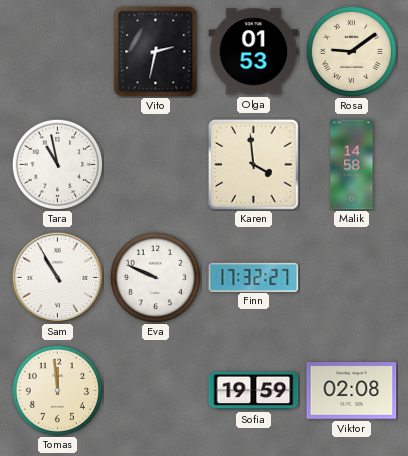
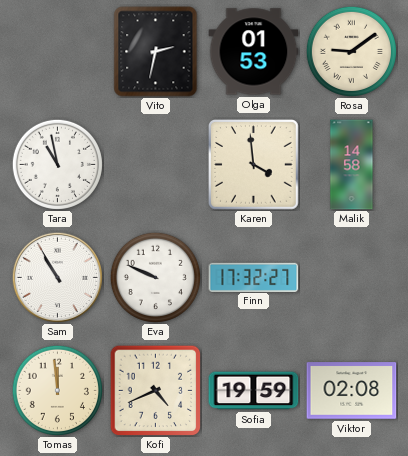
Kofi: none -> 4:41
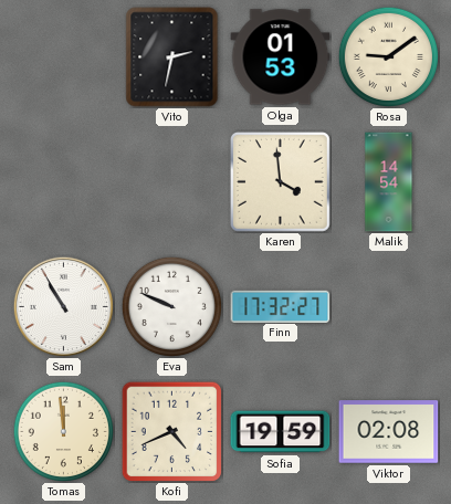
Tara: 10:58 -> none
Malik: 14:58 -> 14:54
